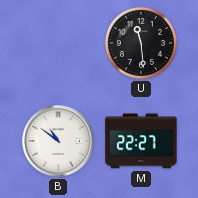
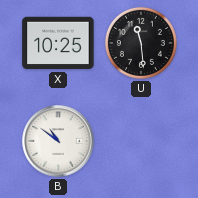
X: none -> 10:25
M: 22:27 -> none
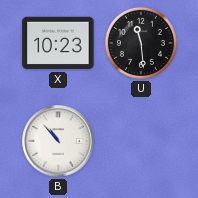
X: 10:25 -> 10:23
B: 10:51 -> 10:53
